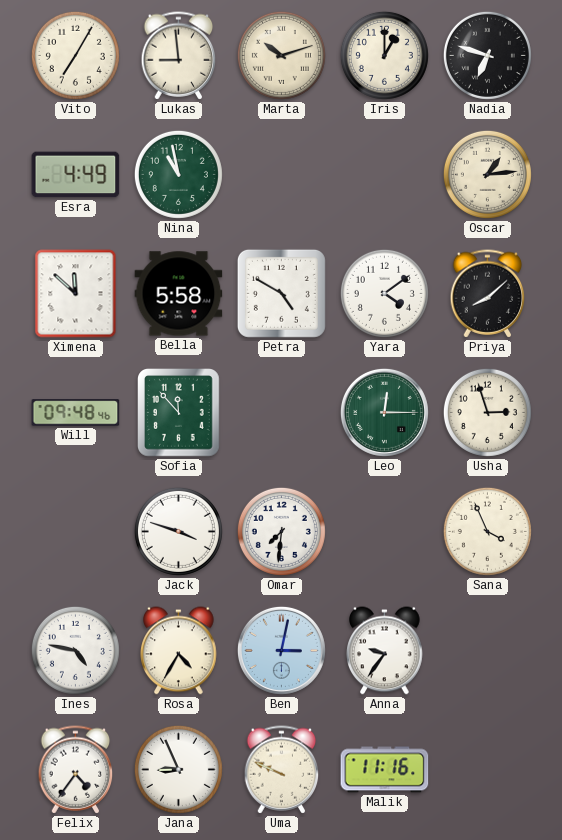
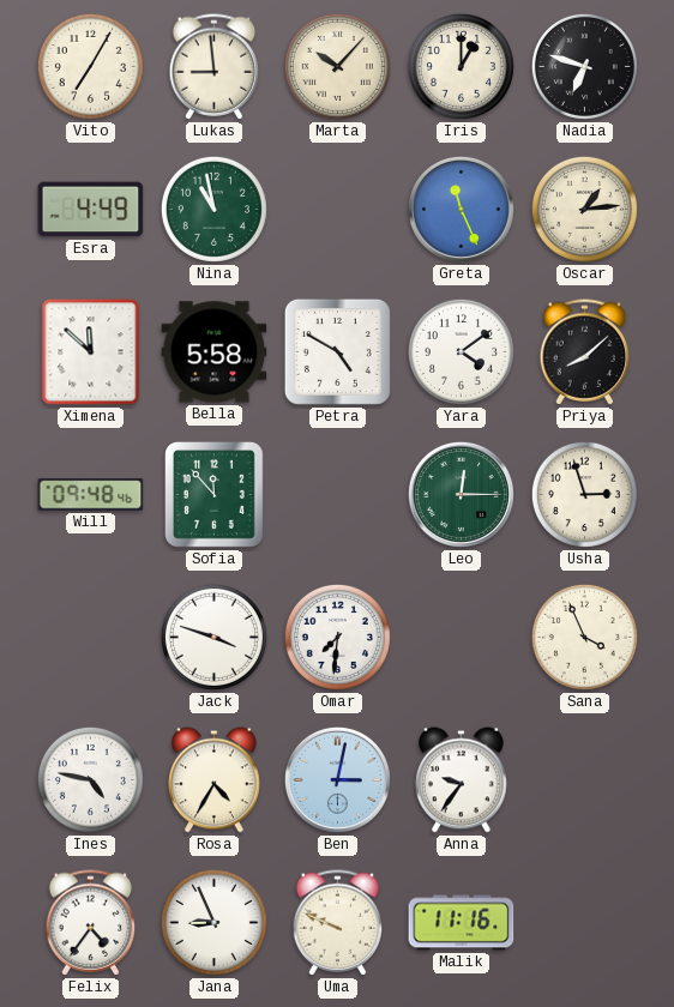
Marta: 10:12 -> 10:07
Greta: none -> 11:26
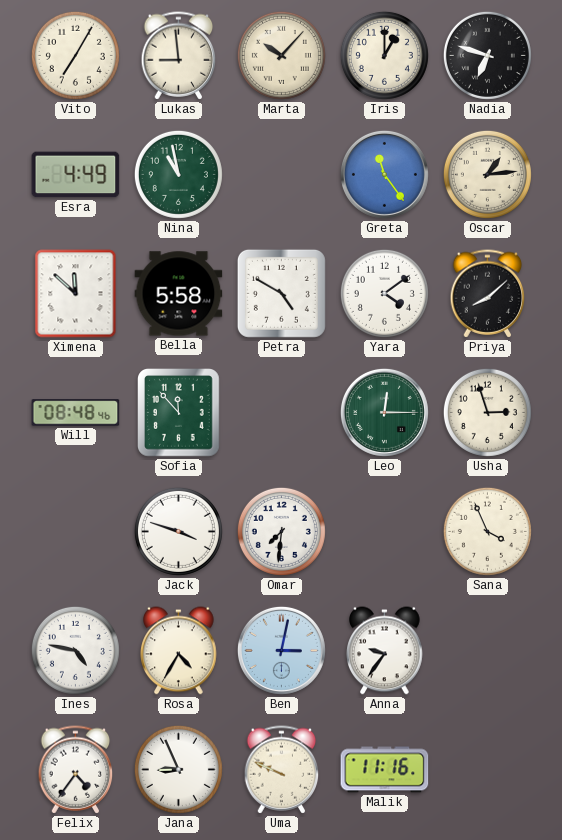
Greta: 11:26 -> 11:24
Will: 09:48 -> 08:48
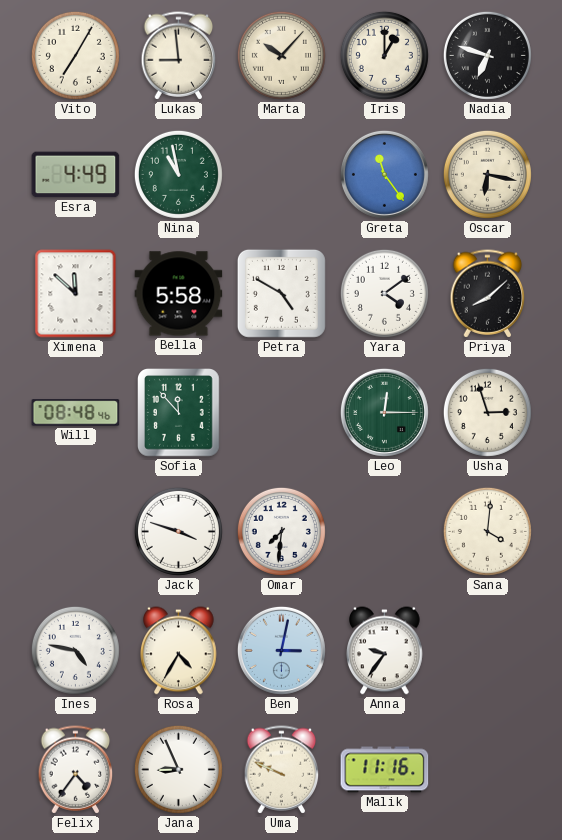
Oscar: 1:14 -> 6:17
Sana: 3:56 -> 4:01
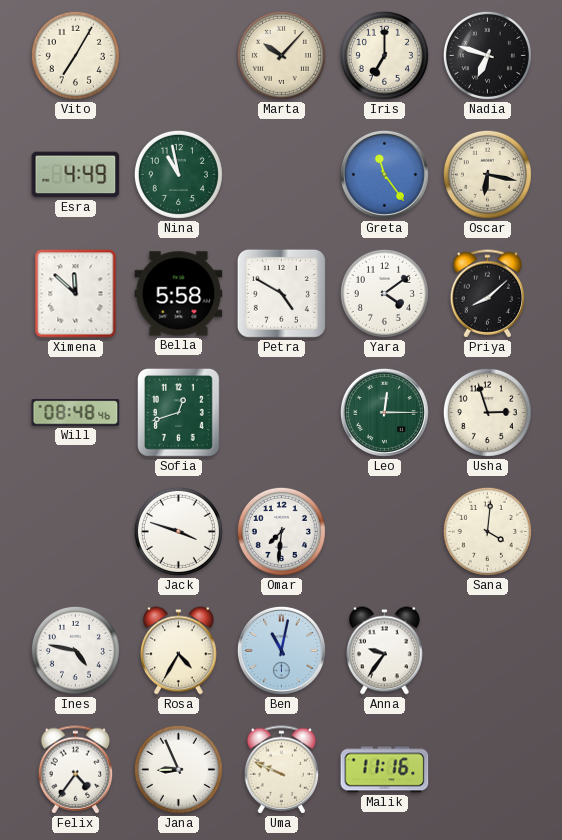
Lukas: 8:59 -> none
Iris: 1:00 -> 7:00
Sofia: 11:53 -> 12:42
Ben: 3:02 -> 11:02
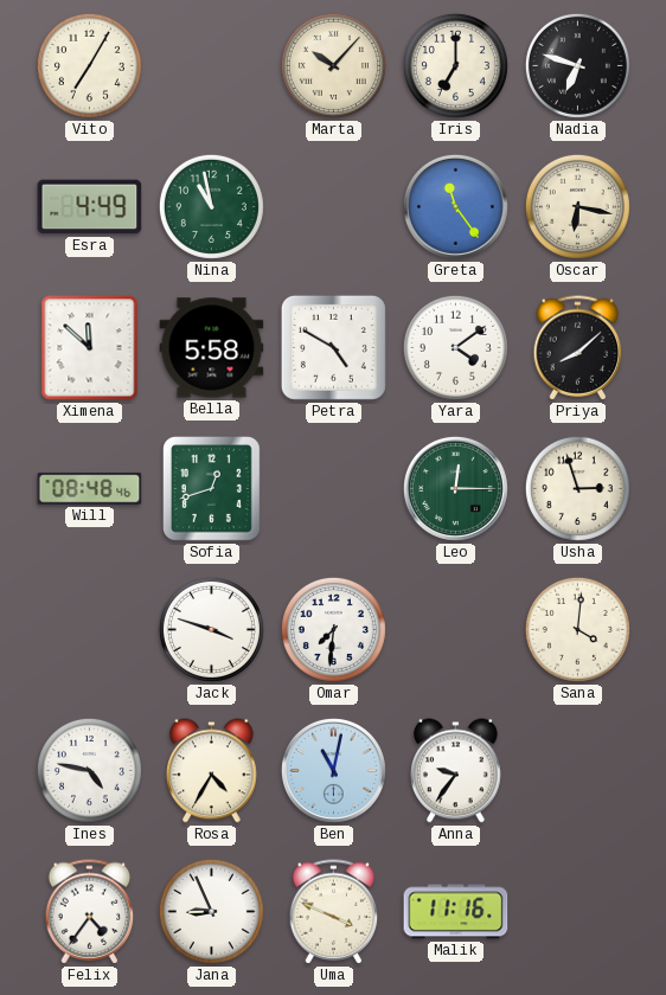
Uma: 9:49 -> 3:49
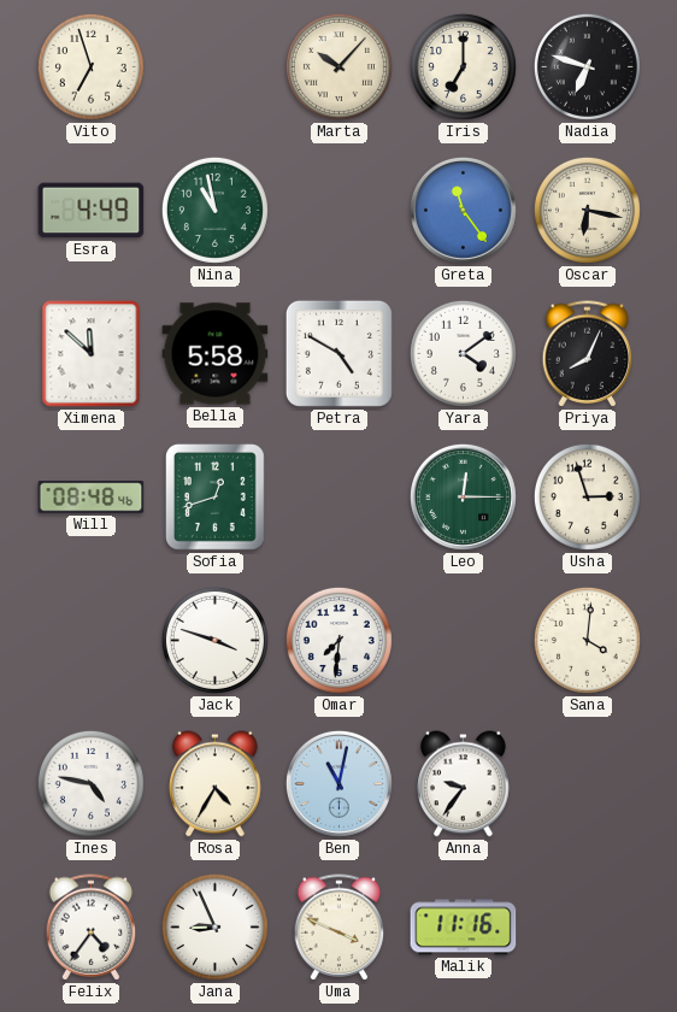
Vito: 7:05 -> 6:57
Priya: 8:08 -> 8:04
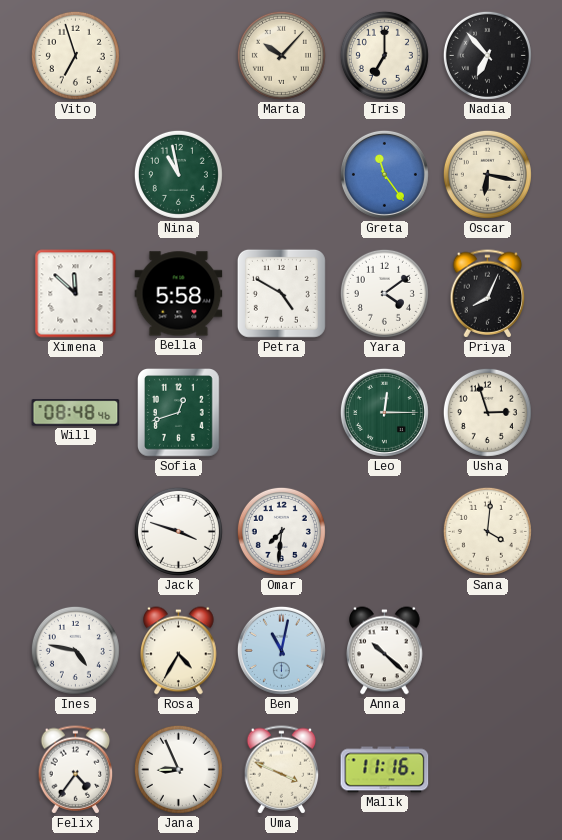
Nadia: 6:48 -> 6:53
Esra: 4:49 -> none
Anna: 9:36 -> 10:22
